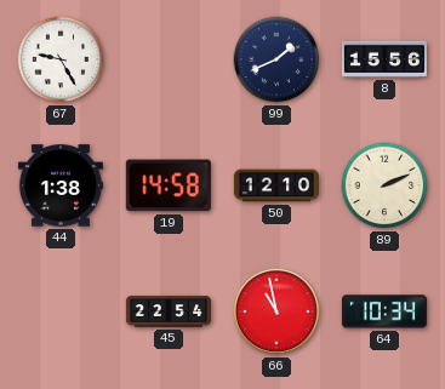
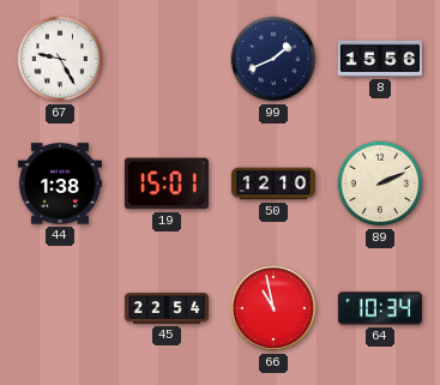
19: 14:58 -> 15:01
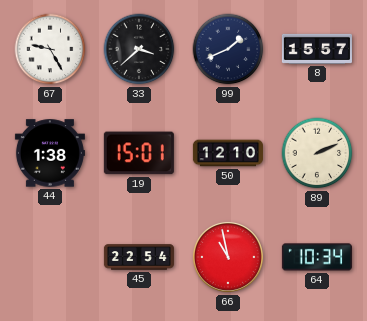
33: none -> 3:38
8: 15:56 -> 15:57
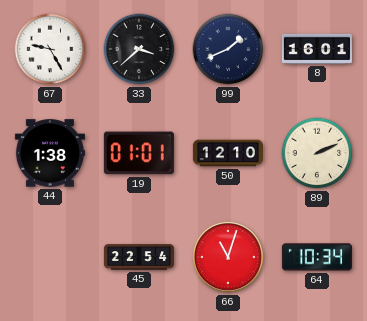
8: 15:57 -> 16:01
19: 15:01 -> 01:01
66: 10:58 -> 11:03
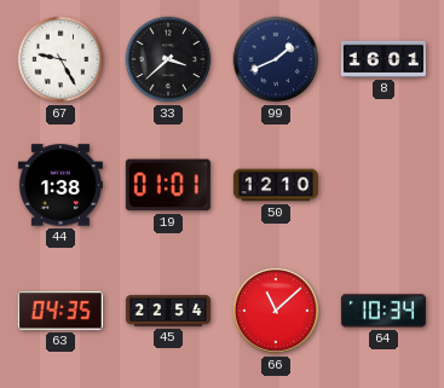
89: 2:11 -> none
63: none -> 04:35
66: 11:03 -> 11:08
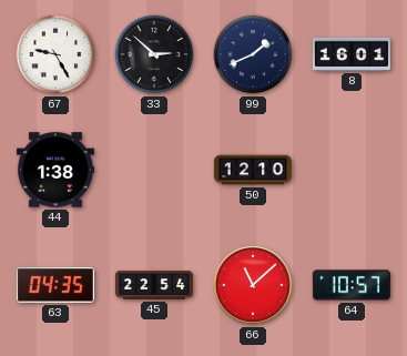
33: 3:38 -> 2:52
19: 01:01 -> none
64: 10:34 -> 10:57
